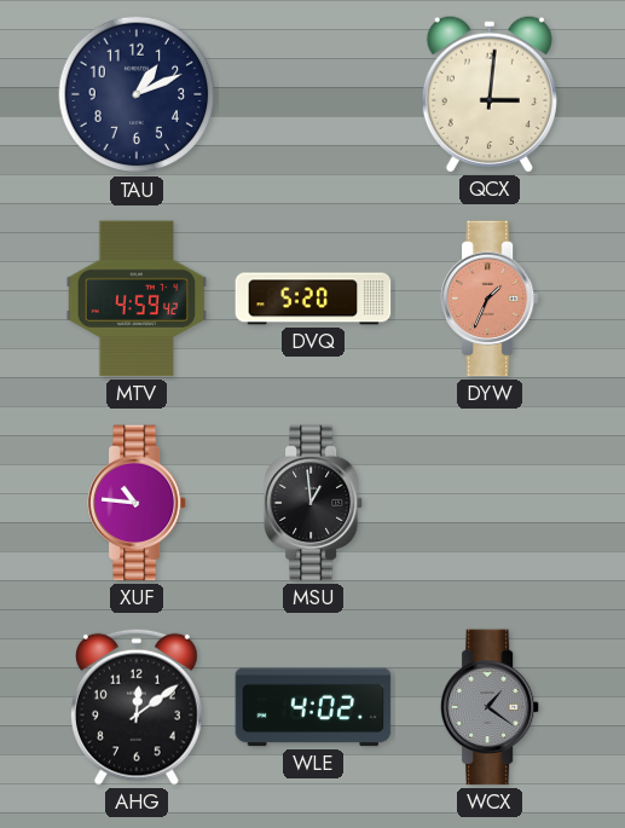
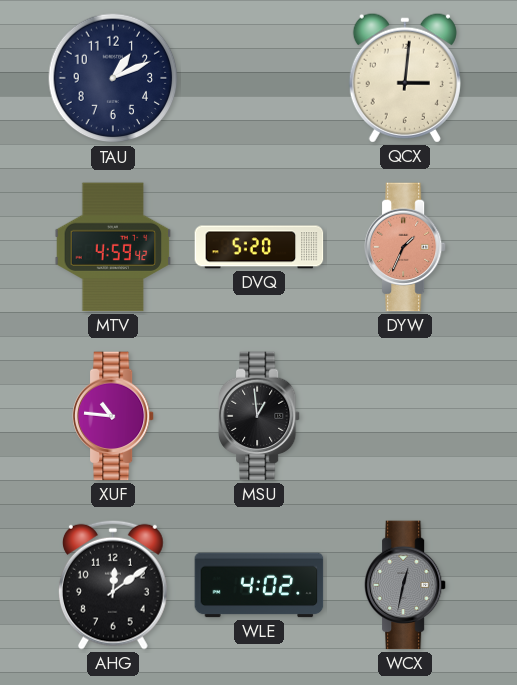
WCX: 1:21 -> 12:32
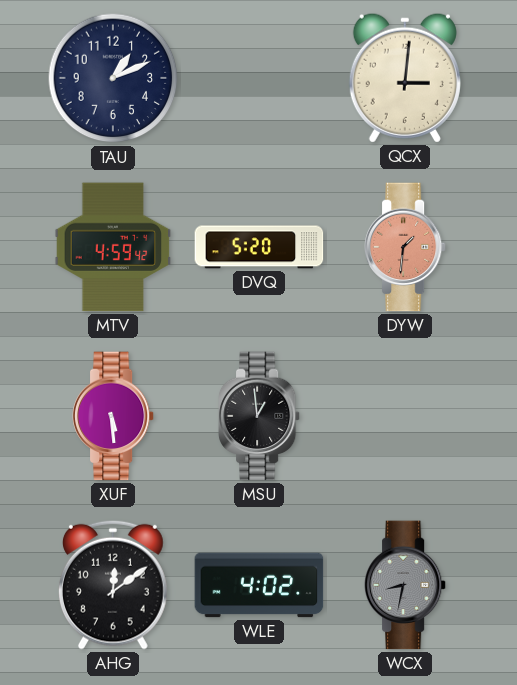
DYW: 1:34 -> 1:31
XUF: 10:46 -> 5:29
WCX: 12:32 -> 8:32
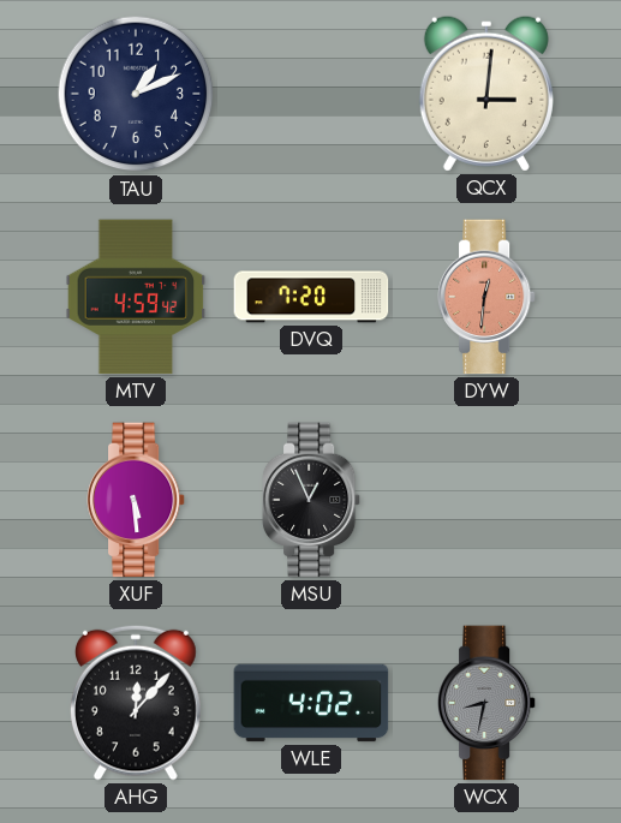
DVQ: 5:20 -> 7:20
DYW: 1:31 -> 12:31
MSU: 12:59 -> 12:56
AHG: 12:09 -> 12:07
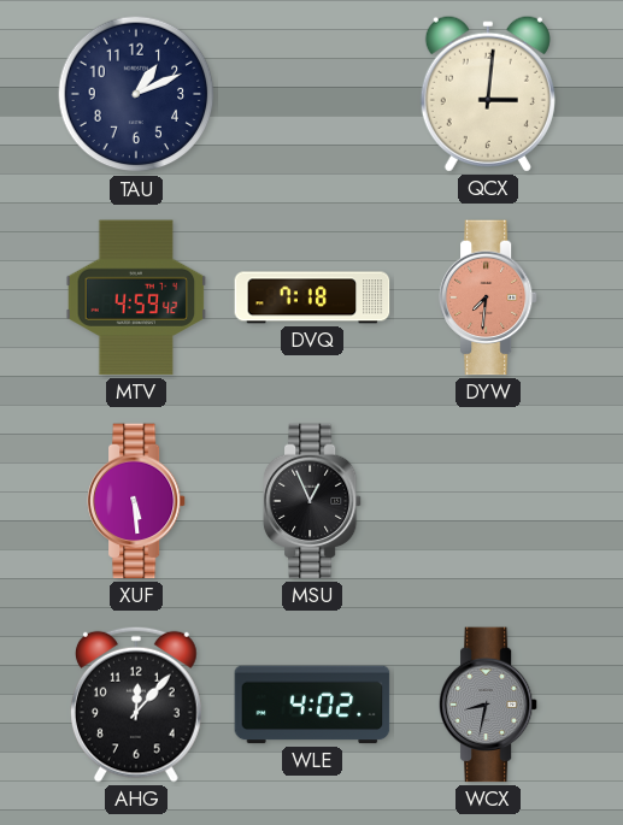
DVQ: 7:20 -> 7:18
DYW: 12:31 -> 7:31
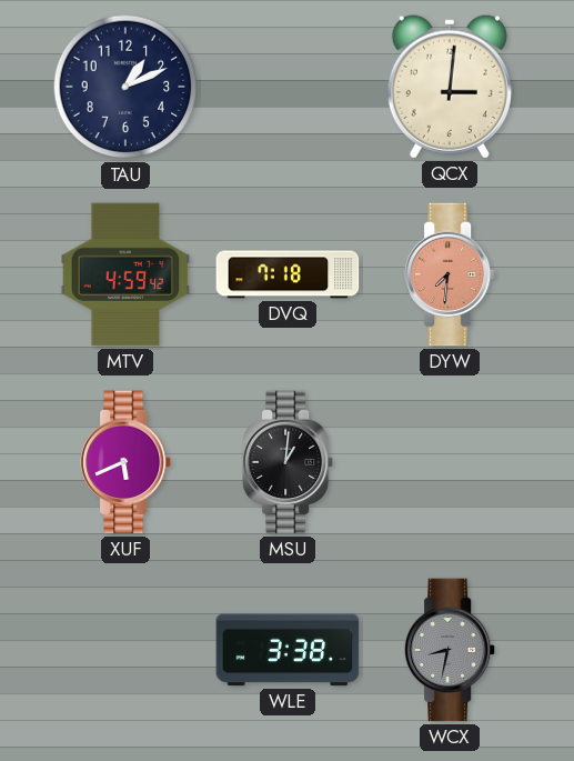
XUF: 5:29 -> 5:41
MSU: 12:56 -> 1:01
AHG: 12:07 -> none
WLE: 4:02 -> 3:38
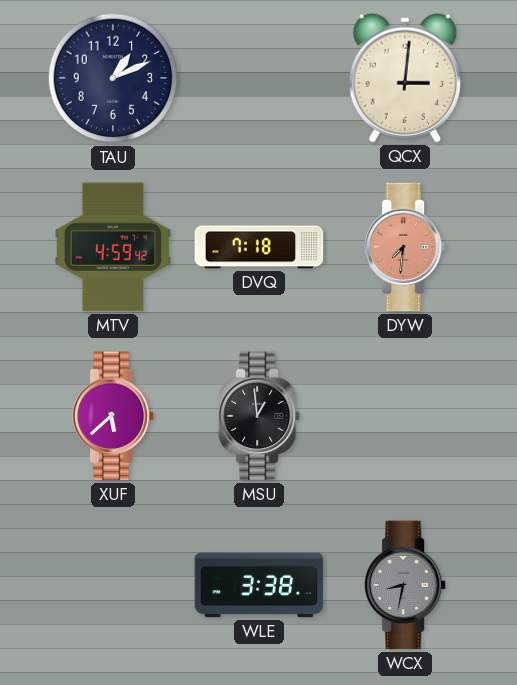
XUF: 5:41 -> 5:38
MSU: 1:01 -> 12:59
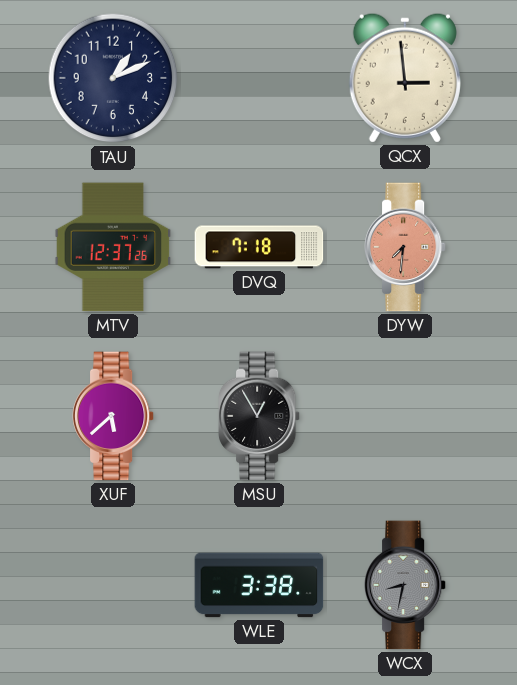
QCX: 3:01 -> 2:59
MTV: 4:59 -> 12:37
MSU: 12:59 -> 12:55
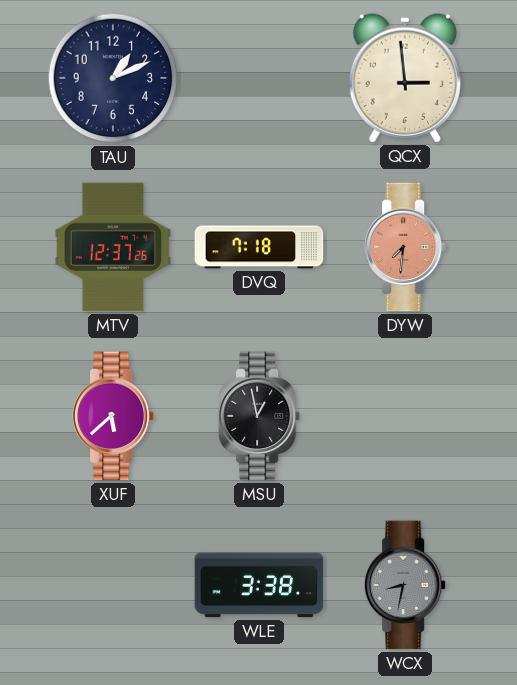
MSU: 12:55 -> 12:58
